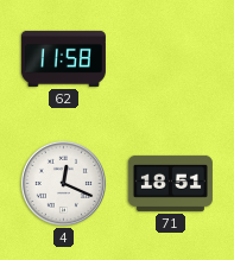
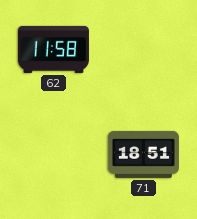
4: 12:19 -> none
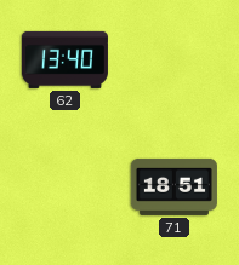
62: 11:58 -> 13:40
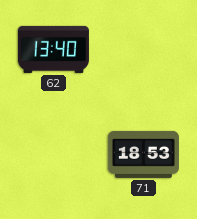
71: 18:51 -> 18:53
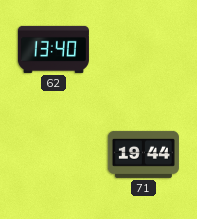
71: 18:53 -> 19:44
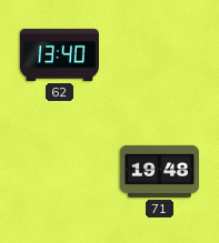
71: 19:44 -> 19:48
